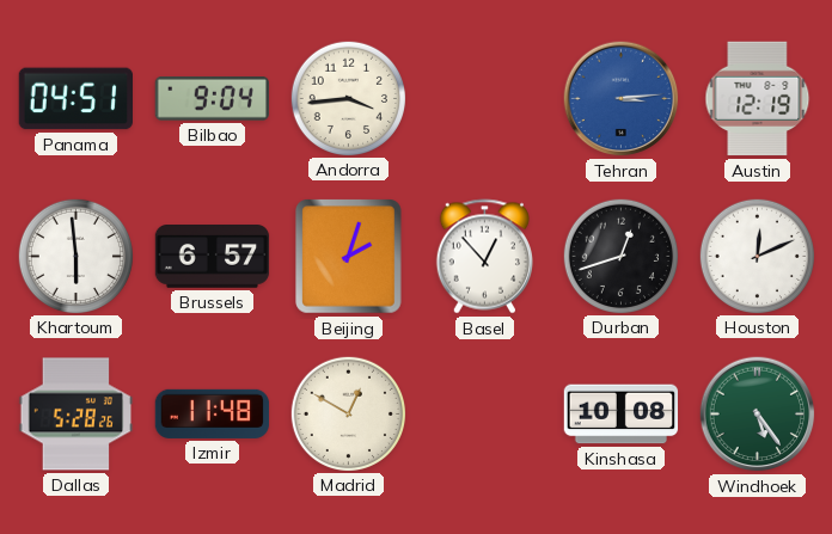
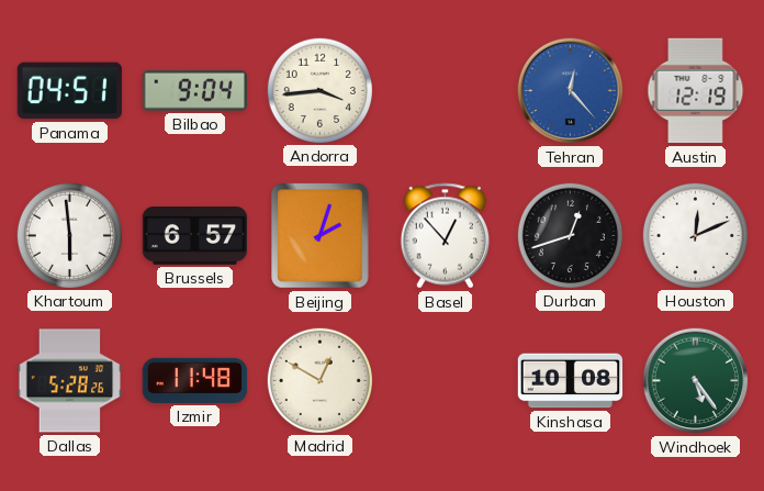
Tehran: 3:14 -> 12:23
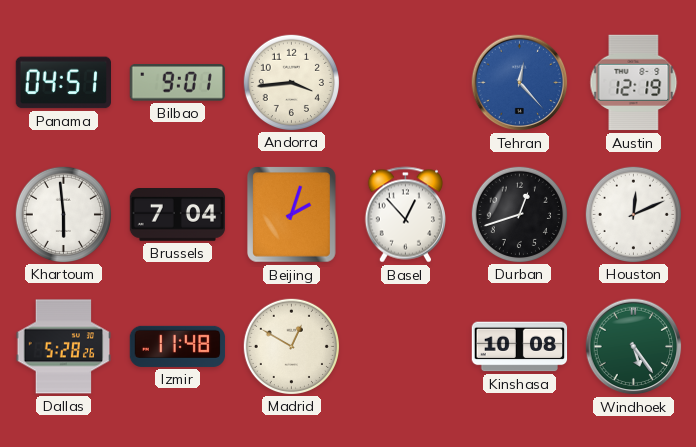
Bilbao: 9:04 -> 9:01
Brussels: 6:57 -> 7:04
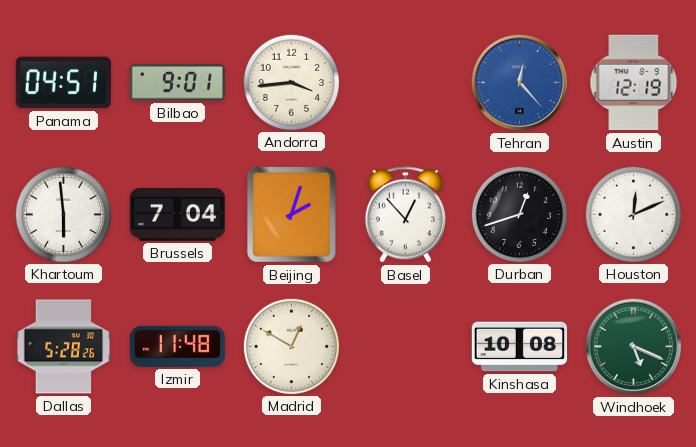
Windhoek: 5:24 -> 5:19
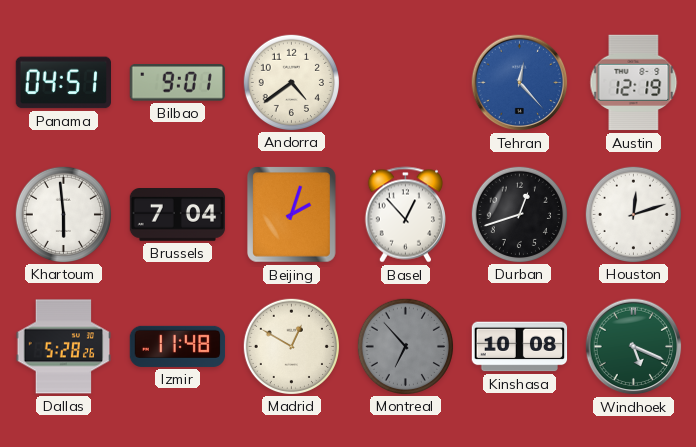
Andorra: 3:44 -> 4:39
Houston: 12:11 -> 12:12
Montreal: none -> 6:53
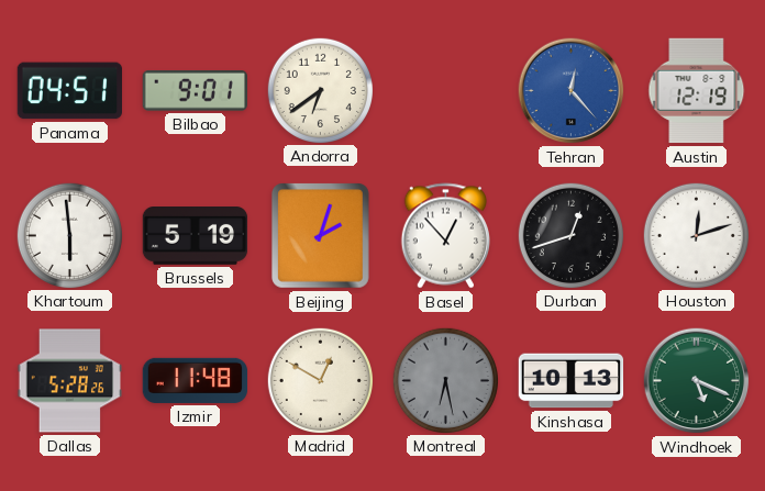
Andorra: 4:39 -> 6:39
Brussels: 7:04 -> 5:19
Montreal: 6:53 -> 6:28
Kinshasa: 10:08 -> 10:13
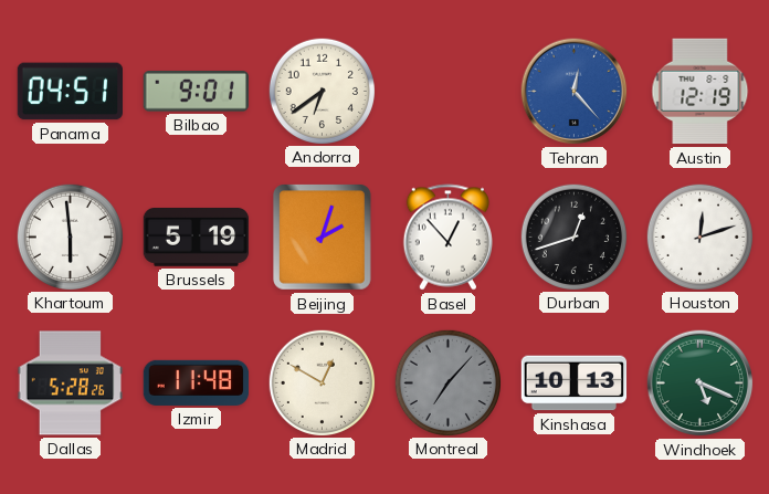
Montreal: 6:28 -> 7:07
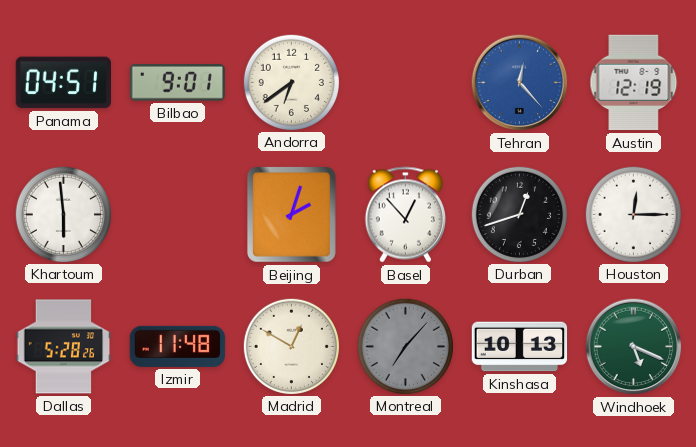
Brussels: 5:19 -> none
Houston: 12:12 -> 12:15
